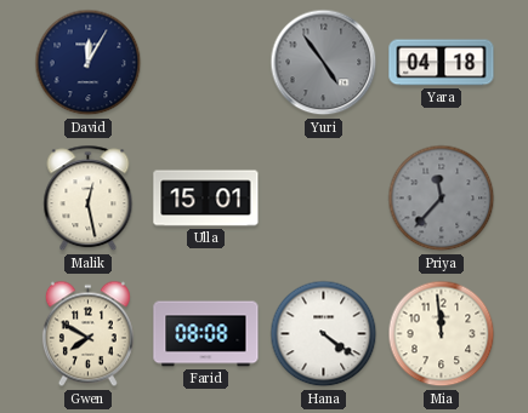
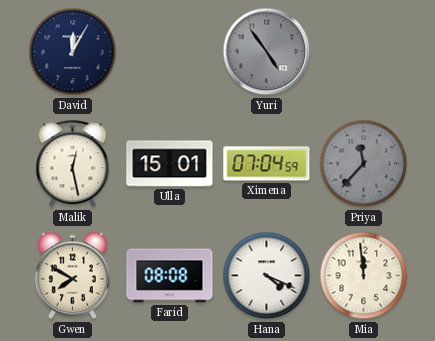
Yara: 04:18 -> none
Ximena: none -> 07:04
Hana: 4:21 -> 4:19
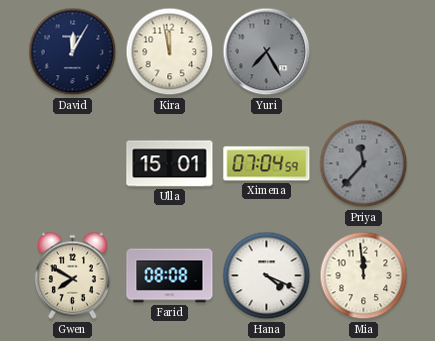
Kira: none -> 11:58
Yuri: 4:54 -> 7:25
Malik: 12:28 -> none
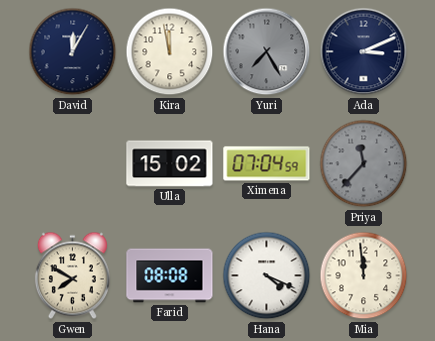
Ada: none -> 3:11
Ulla: 15:01 -> 15:02
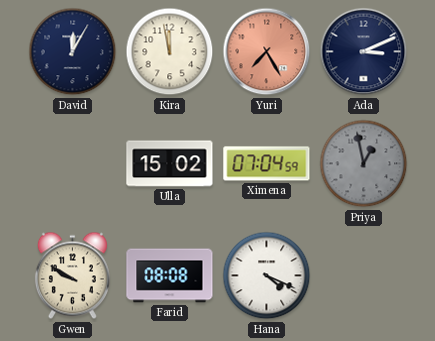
Yuri dial: grey -> salmon
Priya: 11:37 -> 12:58
Gwen: 7:50 -> 9:50
Mia: 11:59 -> none
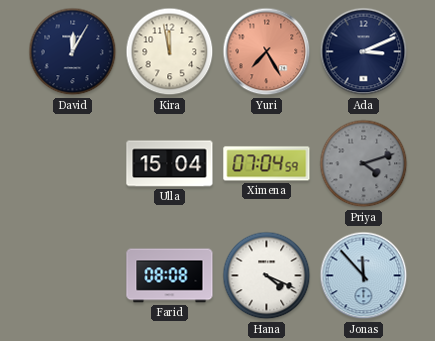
Ulla: 15:02 -> 15:04
Priya: 12:58 -> 4:12
Gwen: 9:50 -> none
Jonas: none -> 11:53
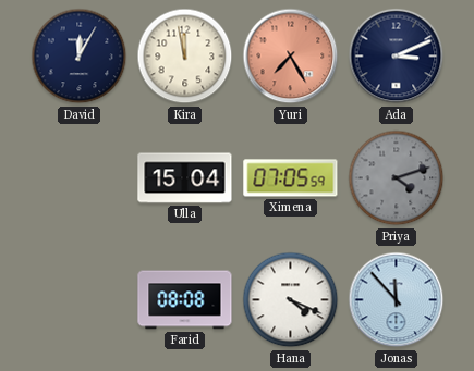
Ximena: 07:04 -> 07:05
